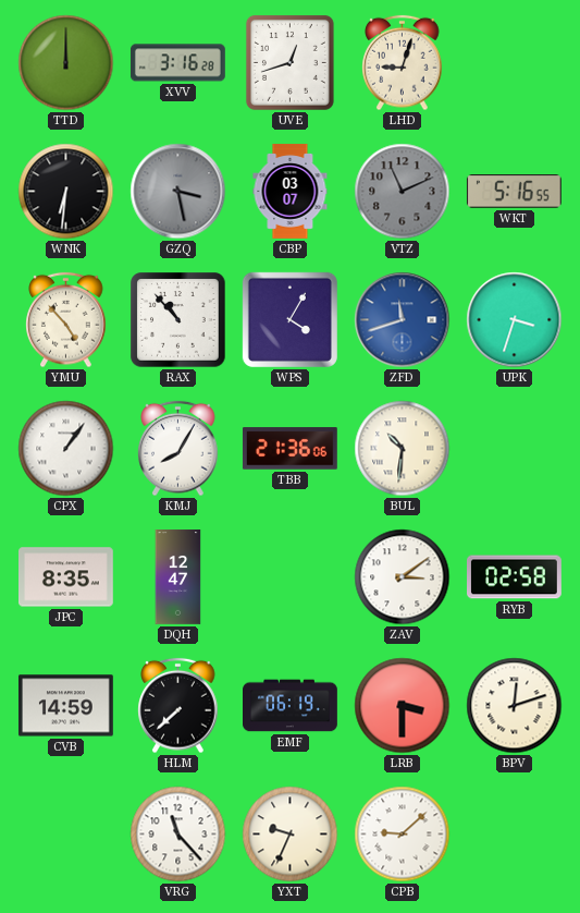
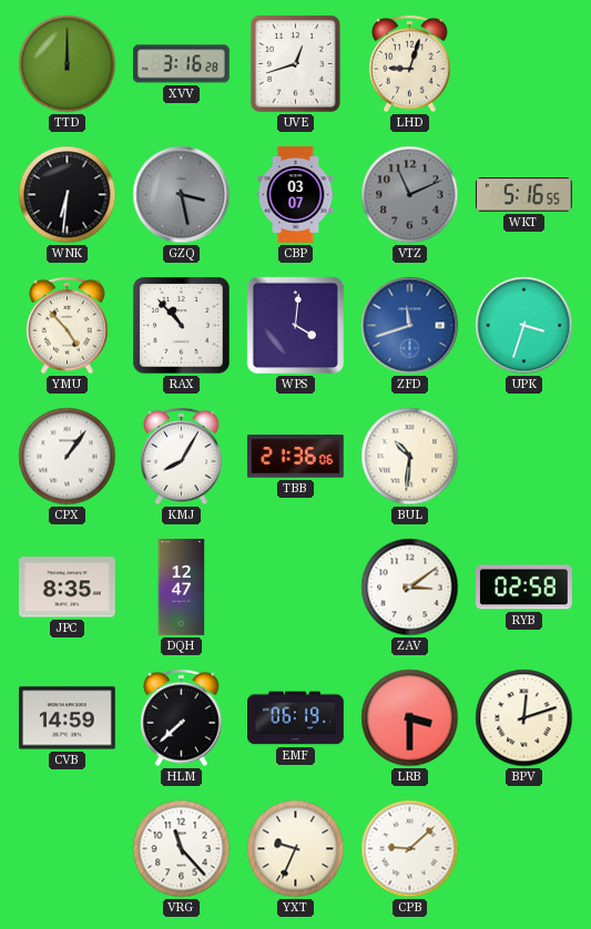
WPS: 4:05 -> 4:01
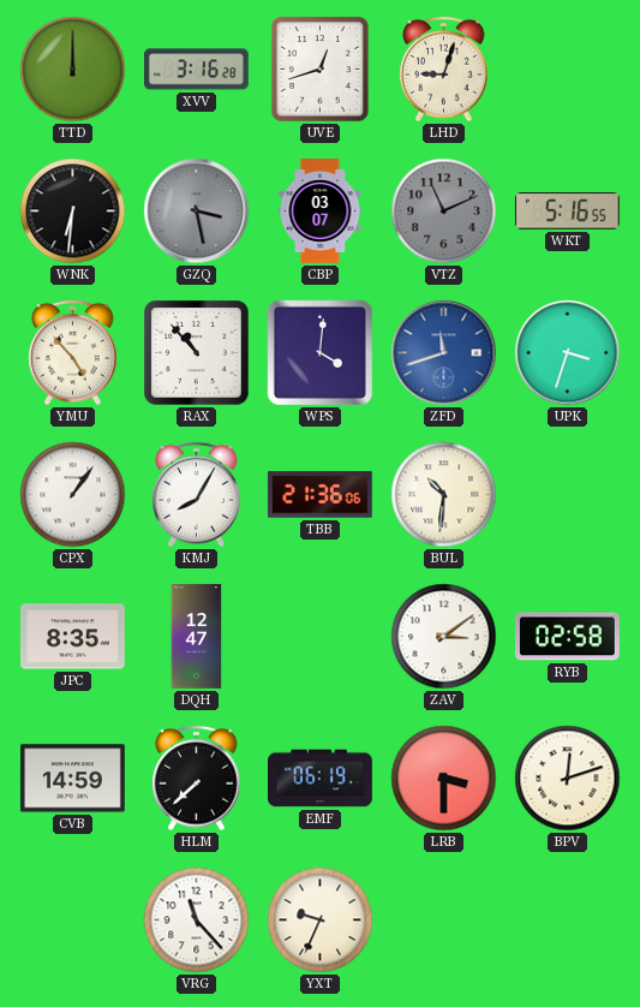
CPB: 9:08 -> none
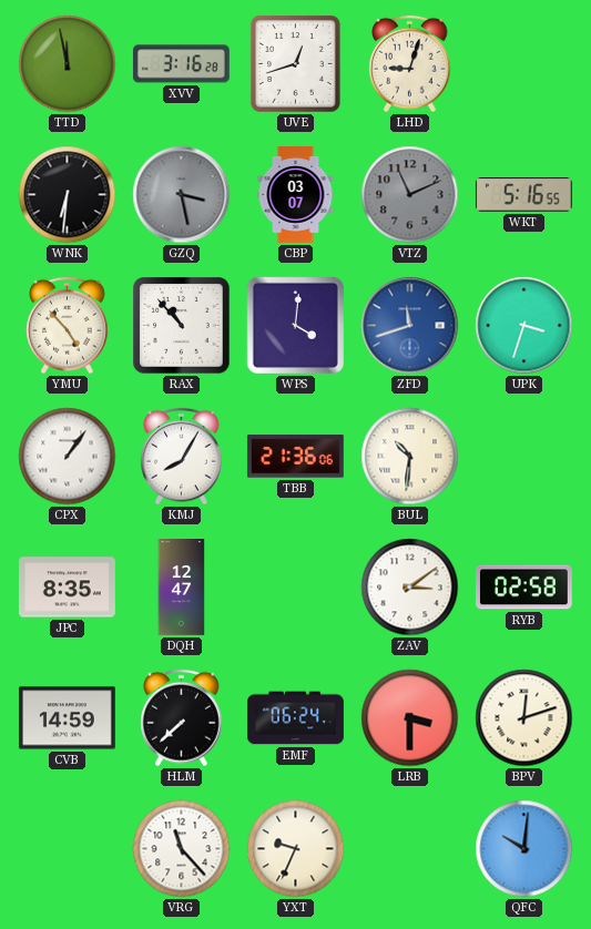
TTD: 12:00 -> 11:58
EMF: 06:19 -> 06:24
QFC: none -> 10:01
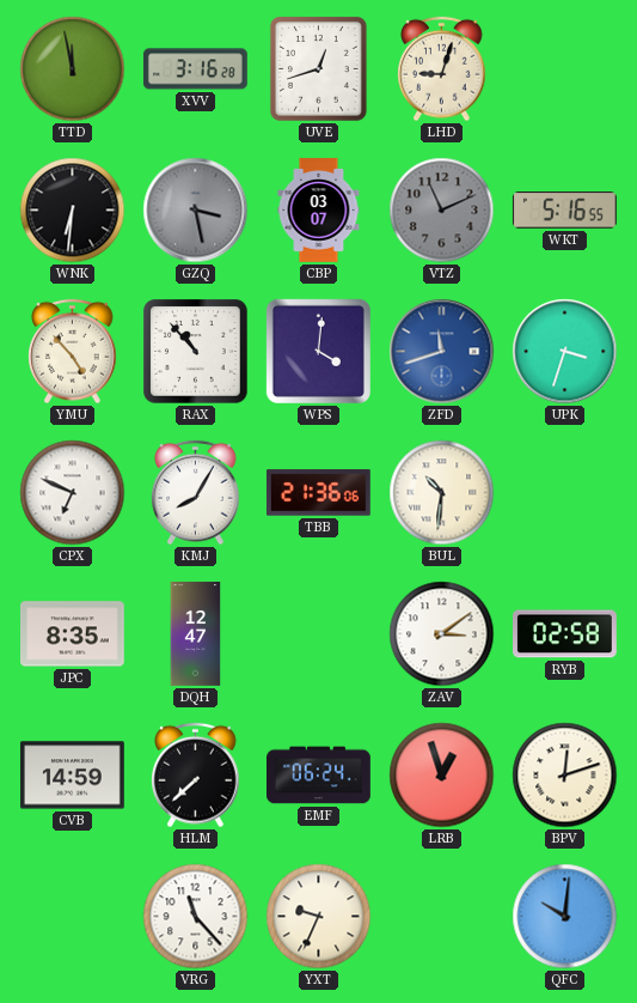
CPX: 1:06 -> 6:49
LRB: 3:30 -> 12:57
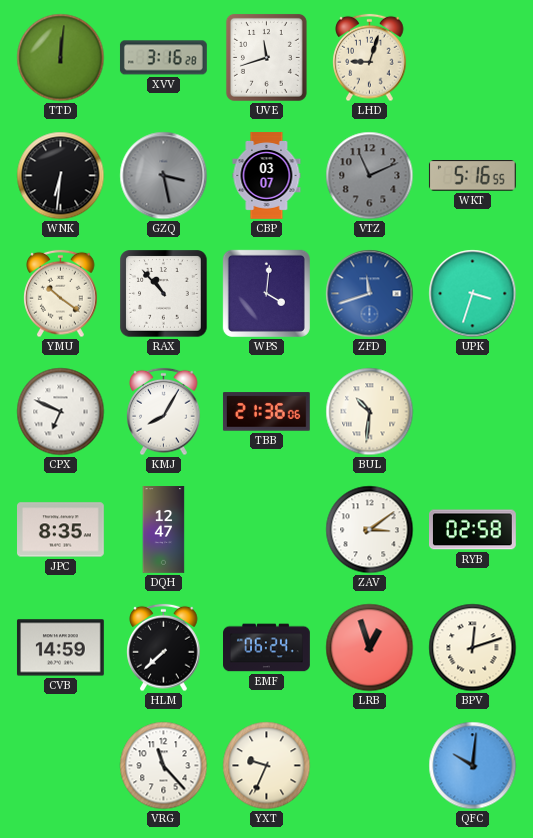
TTD: 11:58 -> 12:01
UVE: 12:42 -> 11:42
YMU: 4:53 -> 10:21
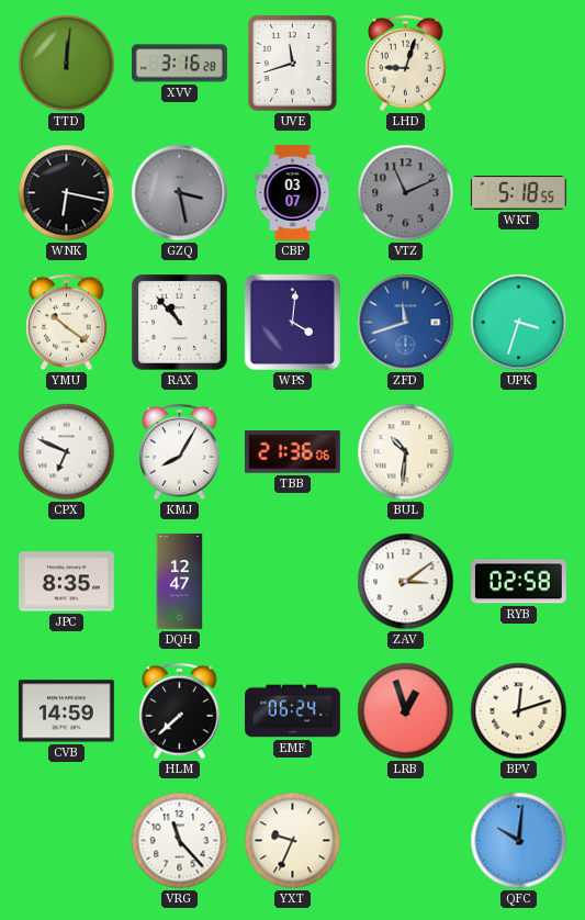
WNK: 6:31 -> 6:17
WKT: 5:16 -> 5:18
